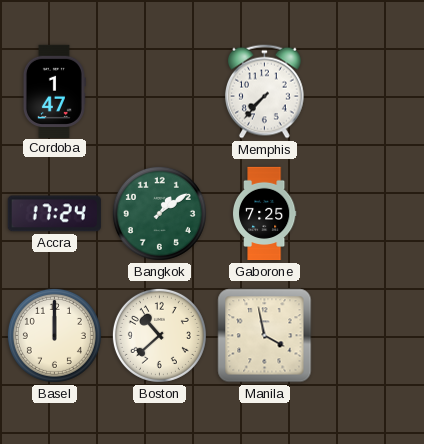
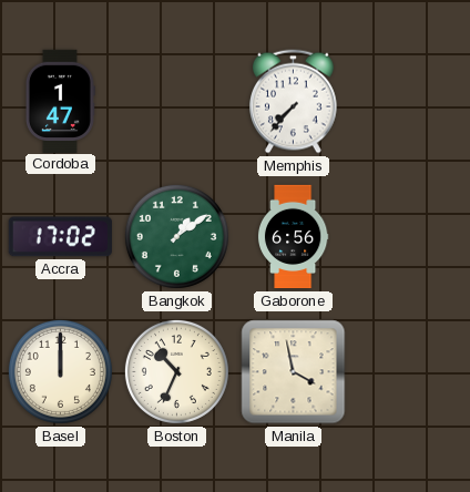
Accra: 17:24 -> 17:02
Gaborone: 7:25 -> 6:56
Boston: 10:38 -> 10:34
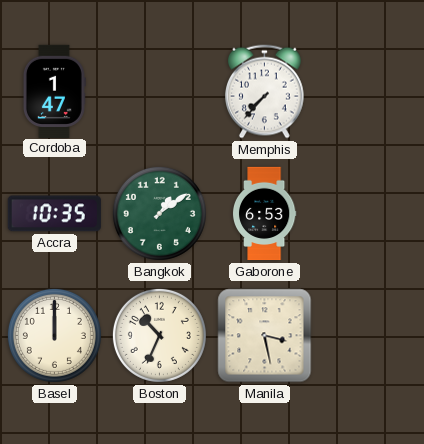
Accra: 17:02 -> 10:35
Gaborone: 6:56 -> 6:53
Manila: 3:58 -> 3:28
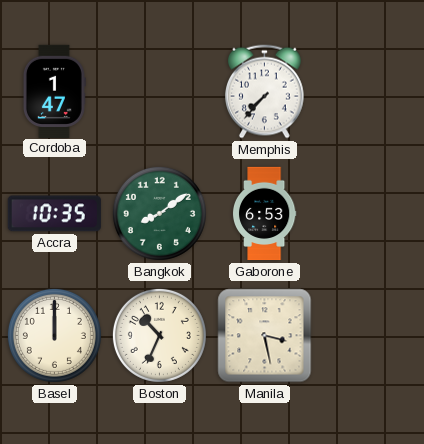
Bangkok: 1:09 -> 8:09
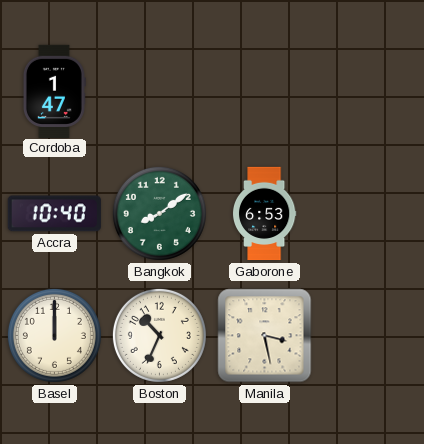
Memphis: 7:37 -> none
Accra: 10:35 -> 10:40
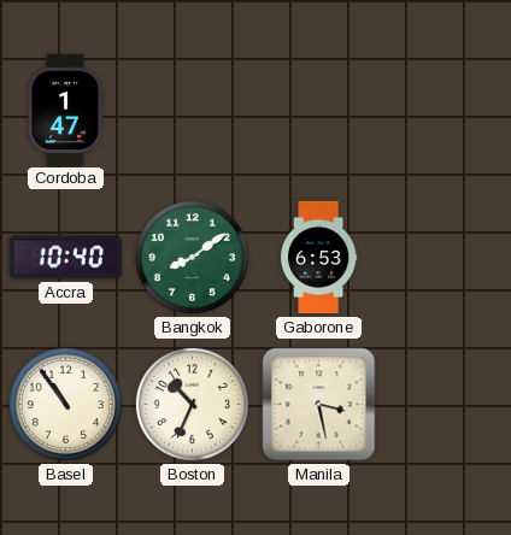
Basel: 12:00 -> 10:54
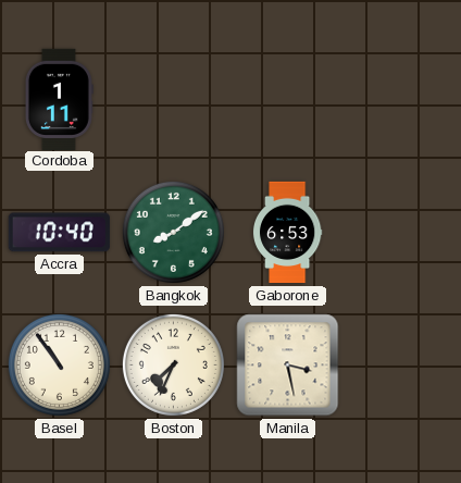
Cordoba: 1:47 -> 1:11
Boston: 10:34 -> 7:34
